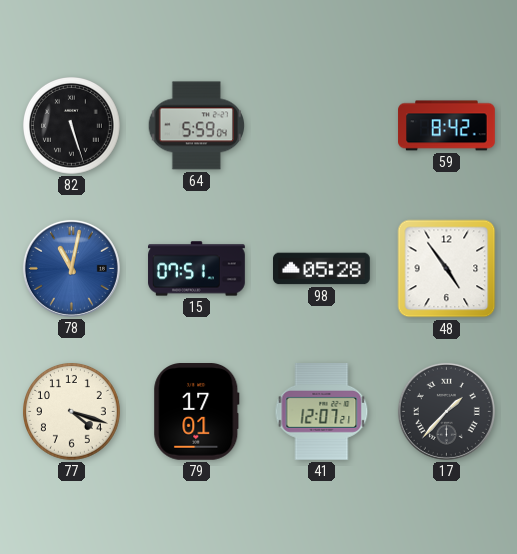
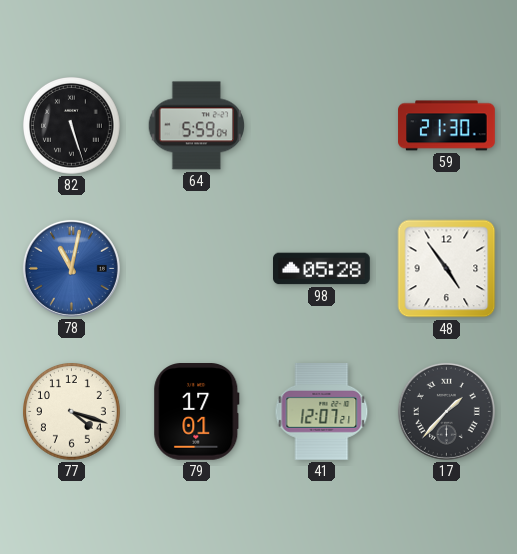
59: 8:42 -> 21:30
15: 07:51 -> none
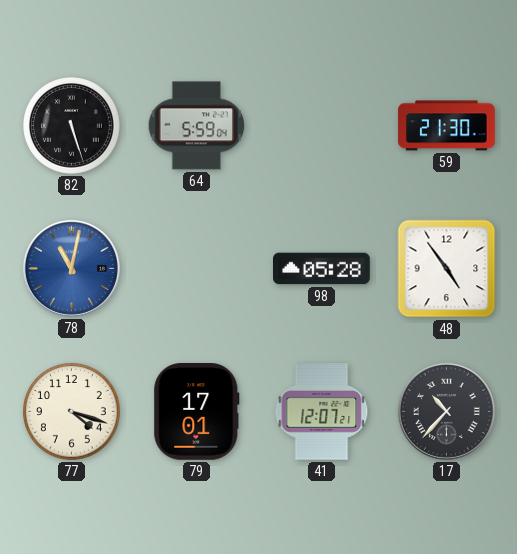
17: 1:37 -> 10:37
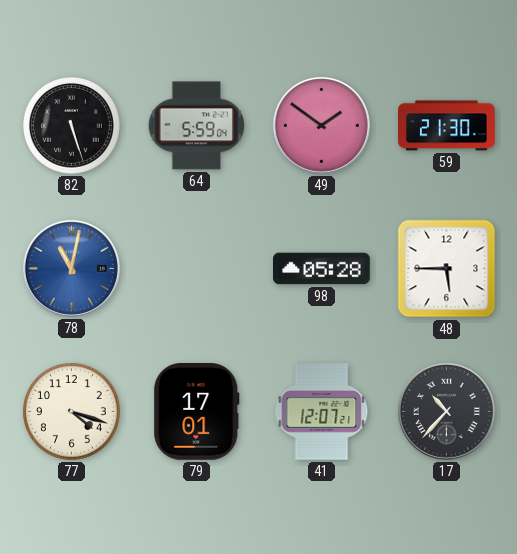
49: none -> 1:51
48: 4:54 -> 5:45
